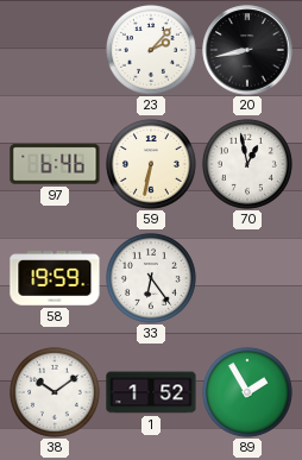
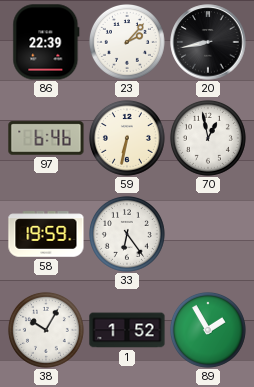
86: none -> 22:39
38: 10:09 -> 10:05
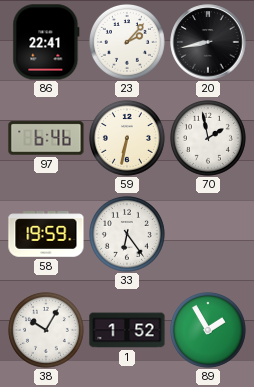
86: 22:39 -> 22:41
70: 12:58 -> 1:58
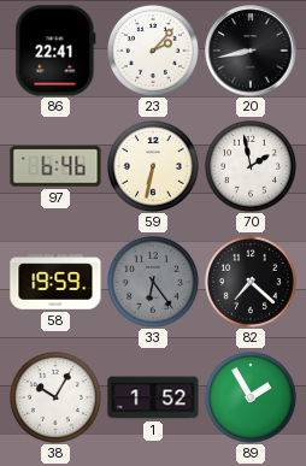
33 dial: white -> grey
82: none -> 7:22
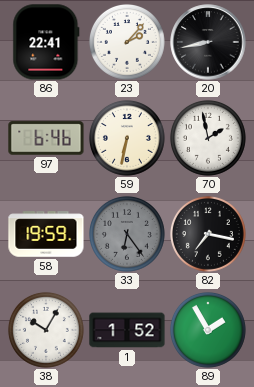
82: 7:22 -> 7:17
